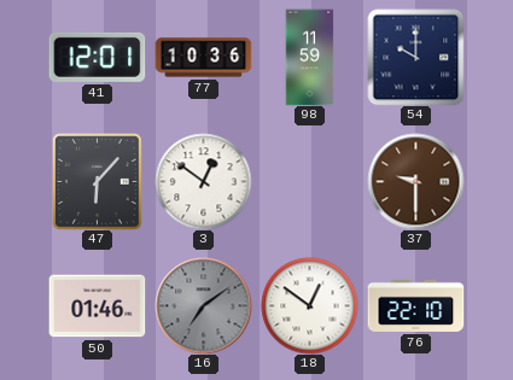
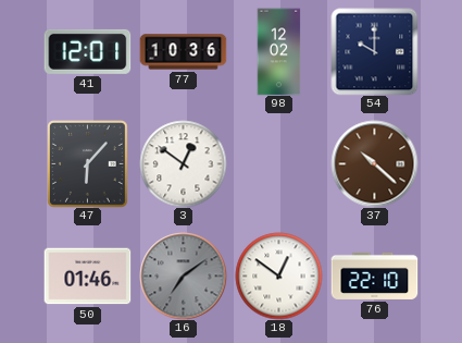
98: 11:59 -> 12:02
37: 9:30 -> 10:22
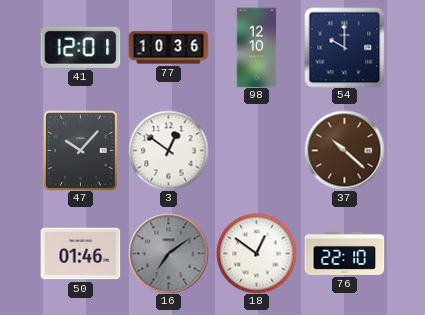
98: 12:02 -> 12:10
47: 6:07 -> 10:07
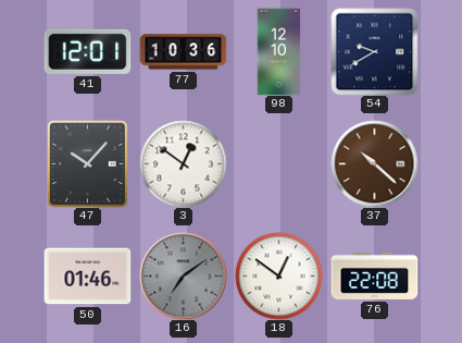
54: 10:00 -> 9:40
76: 22:10 -> 22:08
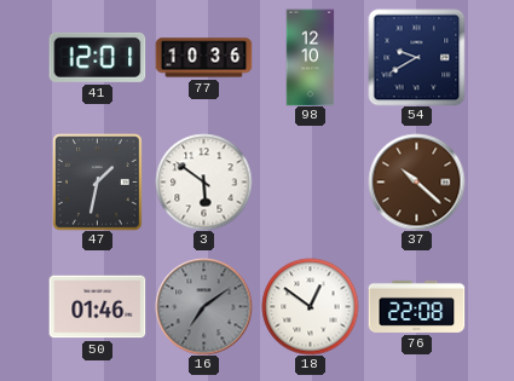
47: 10:07 -> 1:32
3: 12:51 -> 5:51
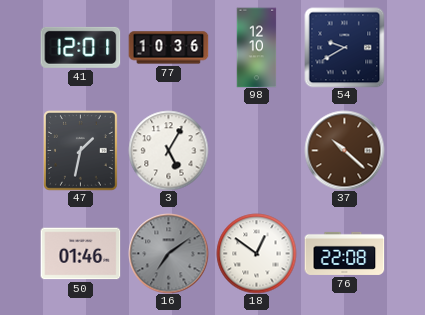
3: 5:51 -> 5:05
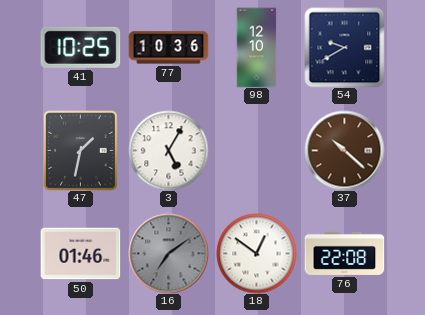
41: 12:01 -> 10:25
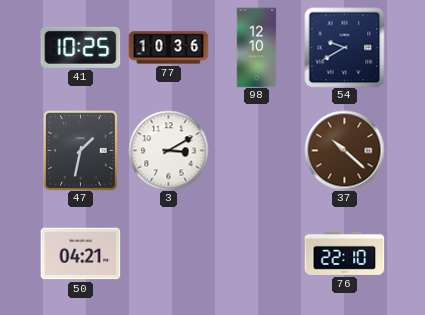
3: 5:05 -> 3:10
50: 01:46 -> 04:21
16: 7:09 -> none
18: 12:51 -> none
76: 22:08 -> 22:10
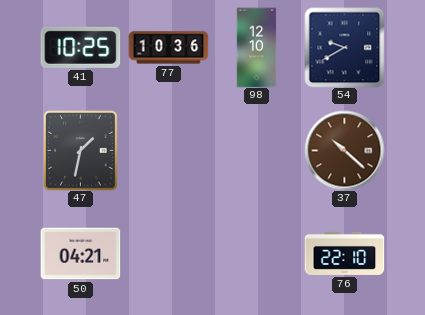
3: 3:10 -> none
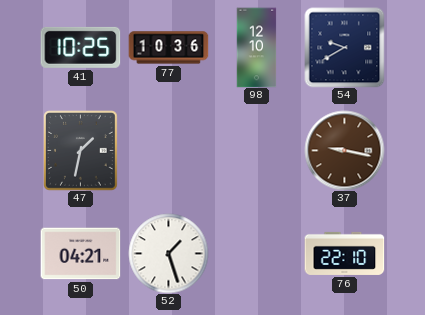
37: 10:22 -> 9:17
52: none -> 1:27
